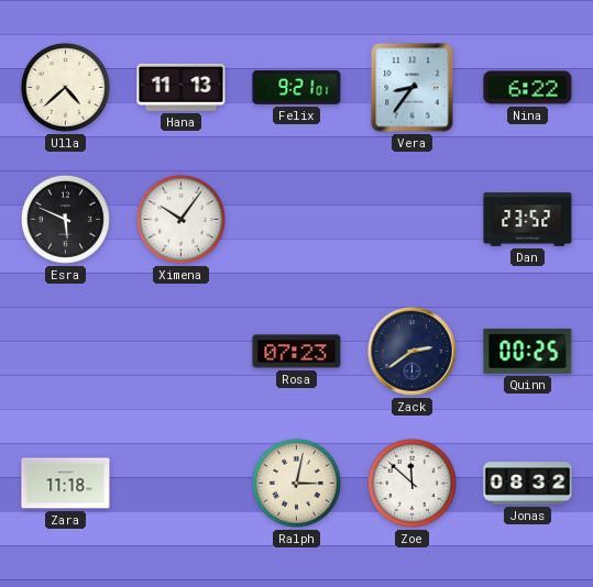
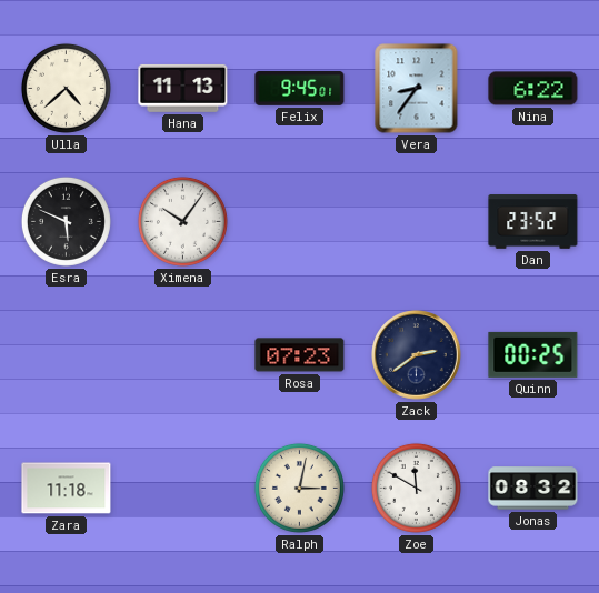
Felix: 9:21 -> 9:45
Zoe: 11:52 -> 11:50
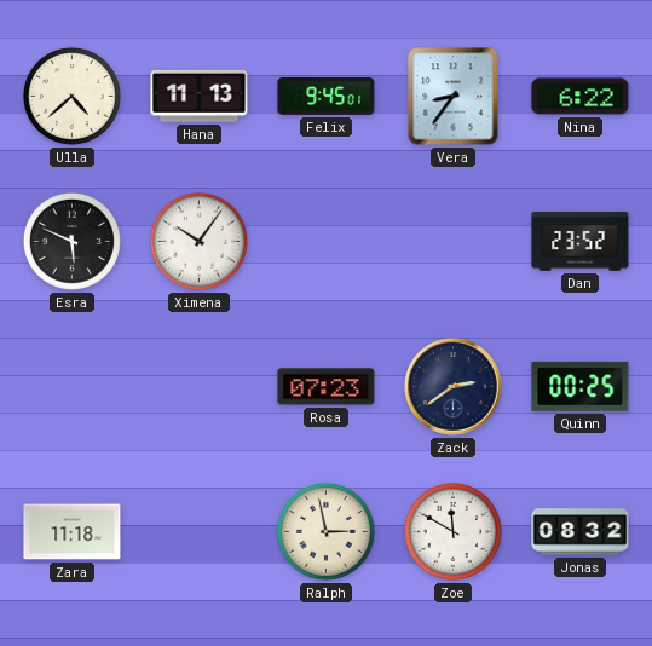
Ralph: 3:02 -> 2:58
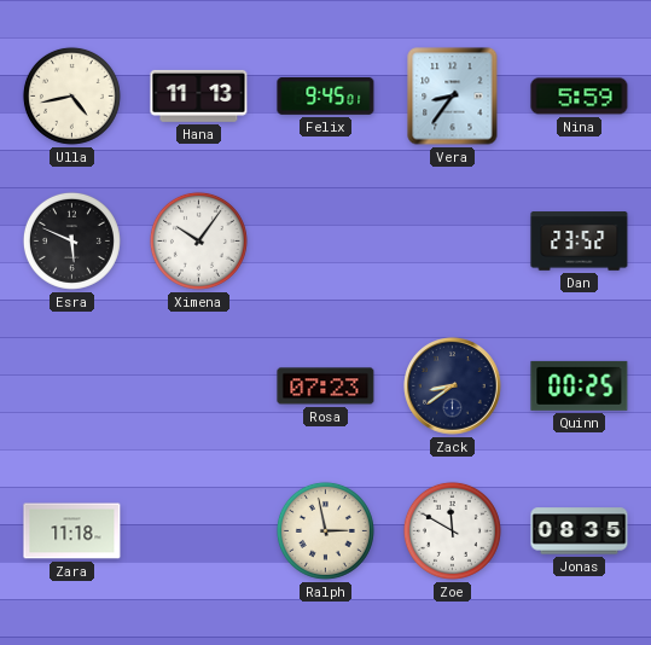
Ulla: 4:38 -> 4:43
Nina: 6:22 -> 5:59
Zack: 2:39 -> 8:39
Jonas: 08:32 -> 08:35
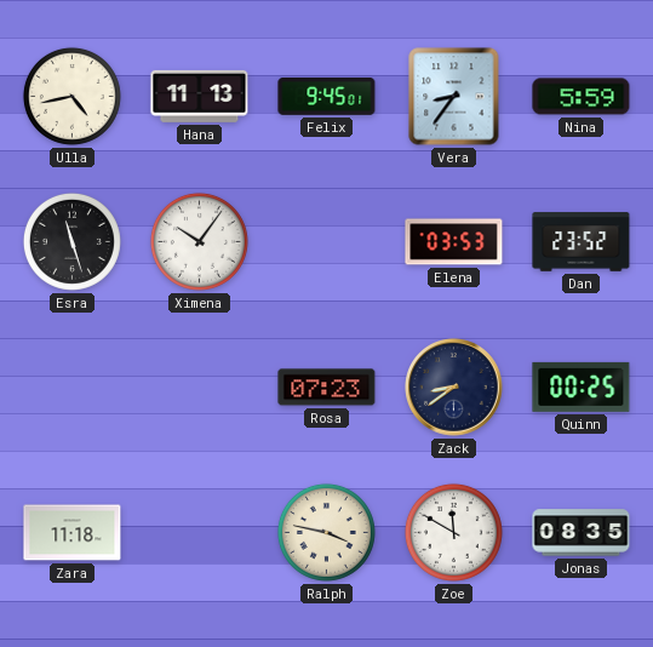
Esra: 5:49 -> 11:27
Elena: none -> 03:53
Ralph: 2:58 -> 3:47
